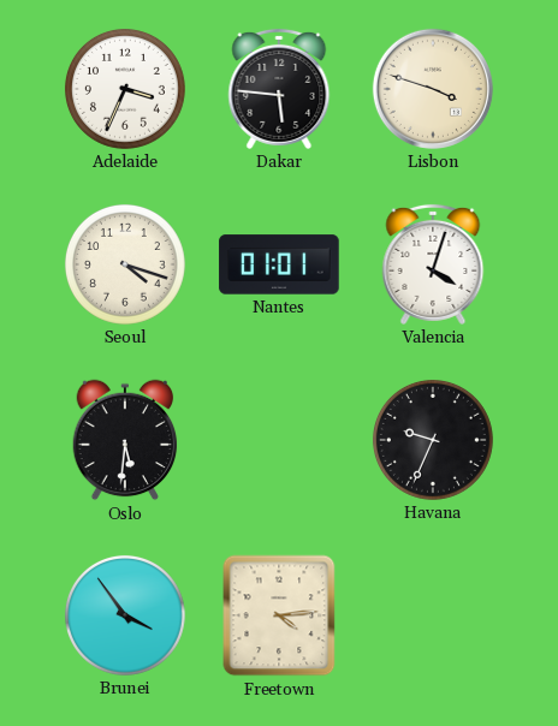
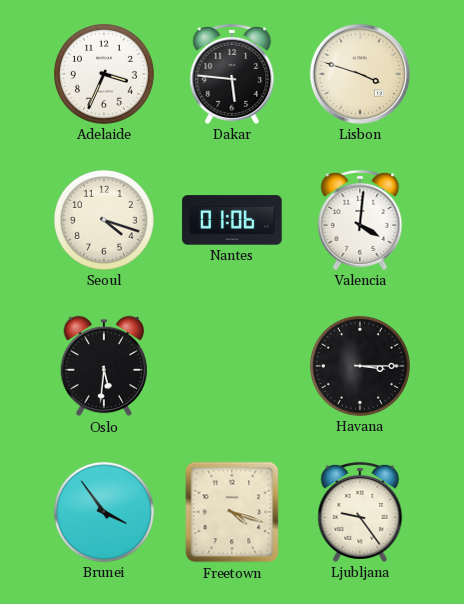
Nantes: 01:01 -> 01:06
Valencia: 4:03 -> 4:01
Havana: 9:34 -> 3:15
Freetown: 4:14 -> 4:18
Ljubljana: none -> 9:24
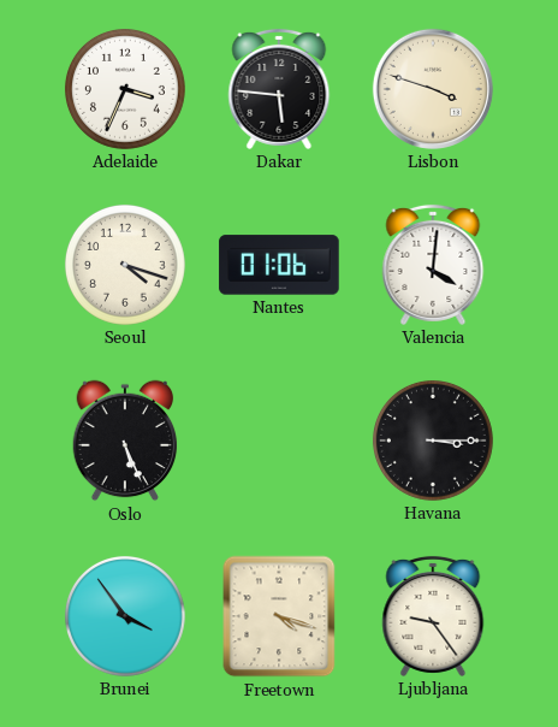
Oslo: 5:31 -> 5:26
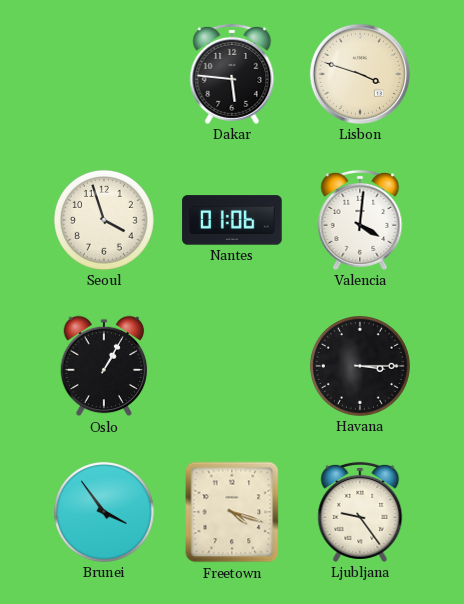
Adelaide: 3:34 -> none
Seoul: 4:18 -> 3:57
Oslo: 5:26 -> 1:05
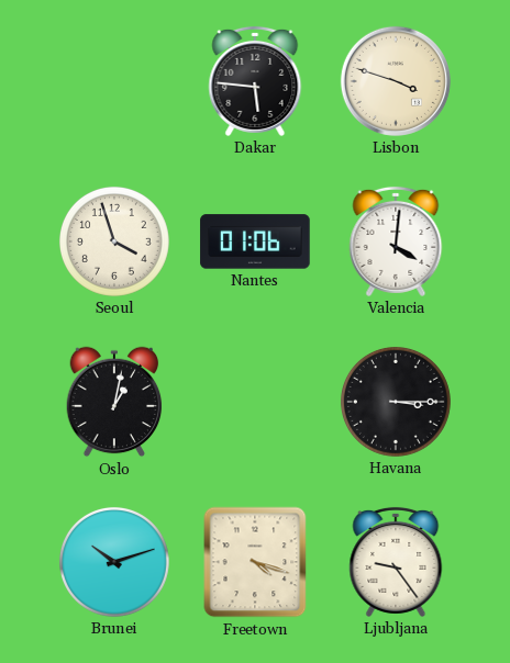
Oslo: 1:05 -> 1:02
Brunei: 3:54 -> 10:12
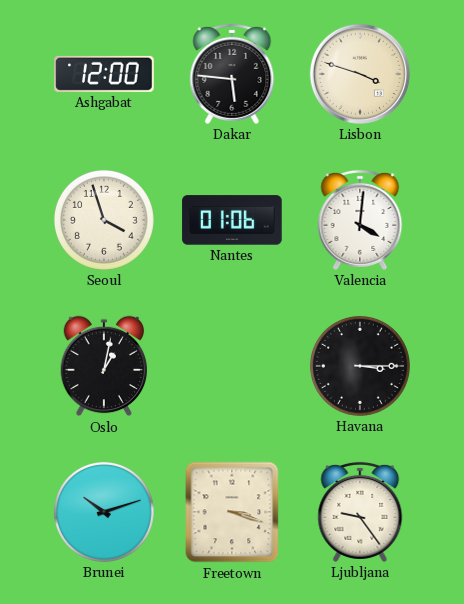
Ashgabat: none -> 12:00
Freetown: 4:18 -> 3:18
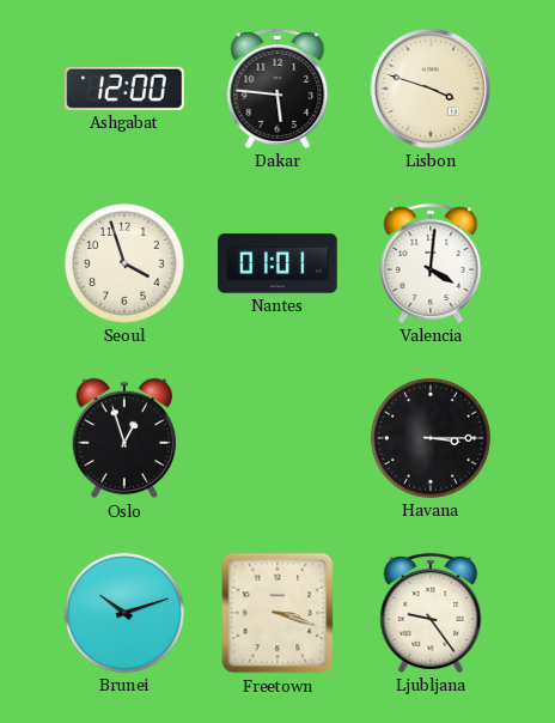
Nantes: 01:06 -> 01:01
Oslo: 1:02 -> 12:57
